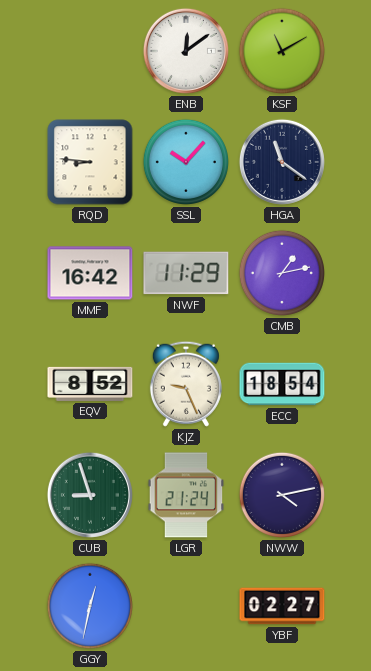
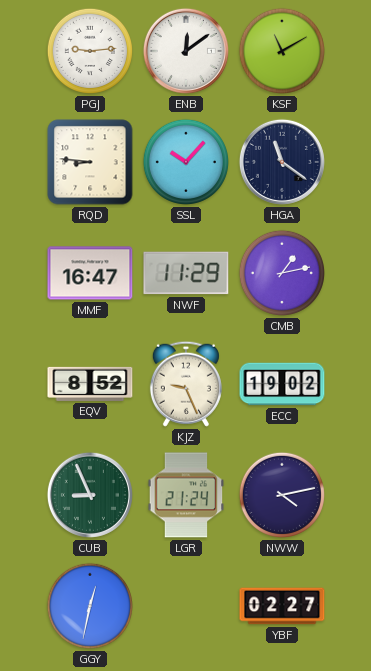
PGJ: none -> 9:14
MMF: 16:42 -> 16:47
ECC: 18:54 -> 19:02
CUB: 8:57 -> 8:56
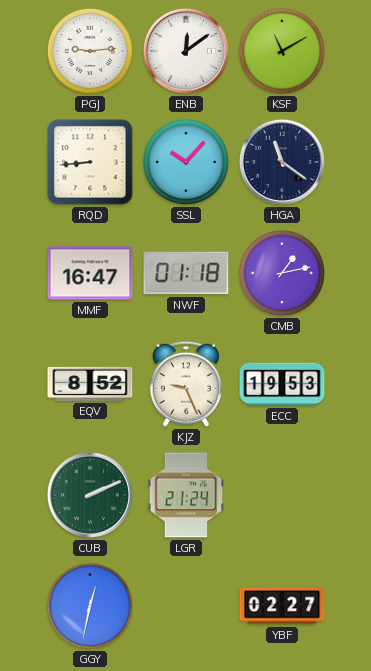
RQD: 8:46 -> 8:44
NWF: 11:29 -> 01:18
ECC: 19:02 -> 19:53
CUB: 8:56 -> 2:11
NWW: 4:13 -> none
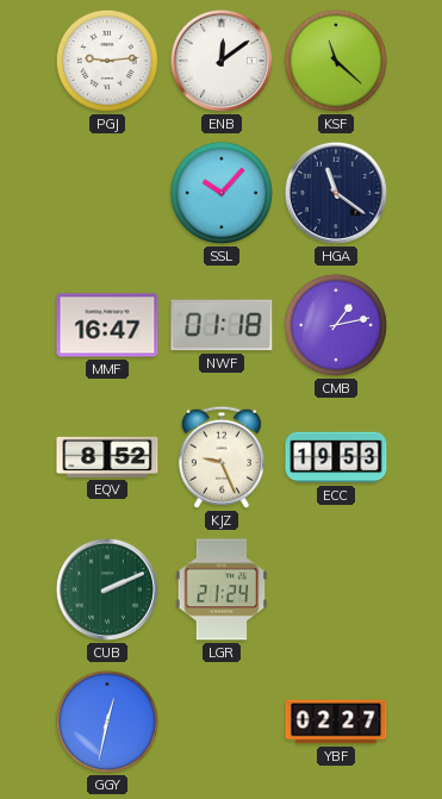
KSF: 11:10 -> 11:22
RQD: 8:44 -> none
